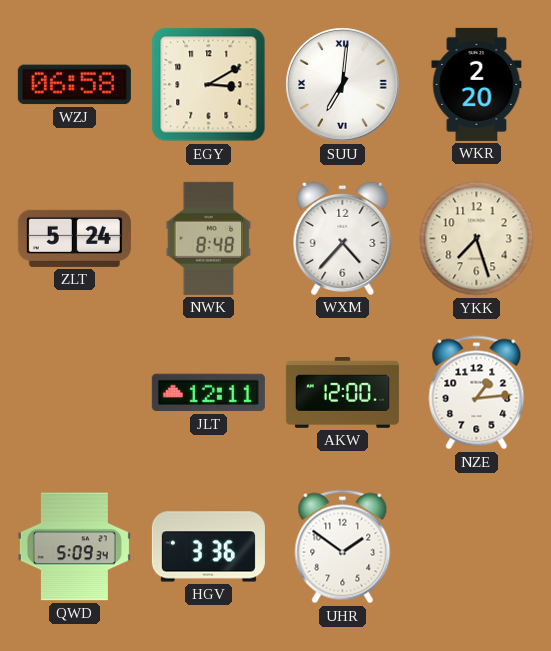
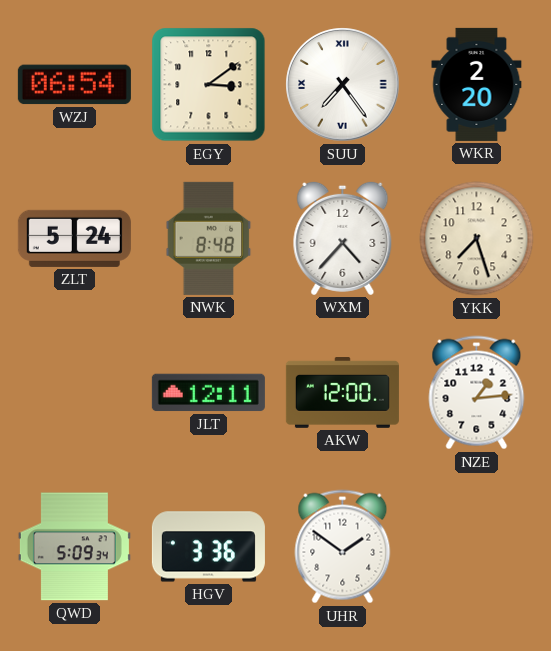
WZJ: 06:58 -> 06:54
EGY: 3:10 -> 3:09
SUU: 7:01 -> 7:24
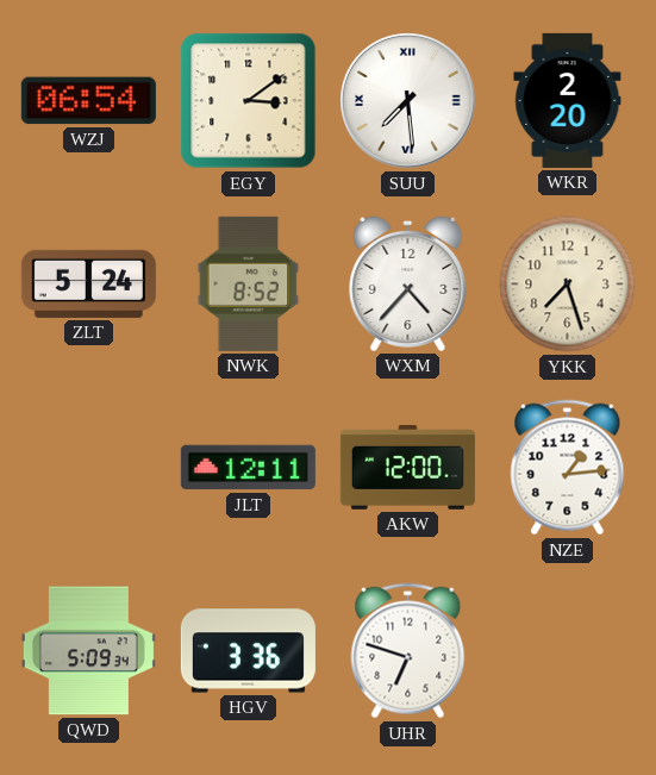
SUU: 7:24 -> 7:29
NWK: 8:48 -> 8:52
UHR: 1:51 -> 6:48
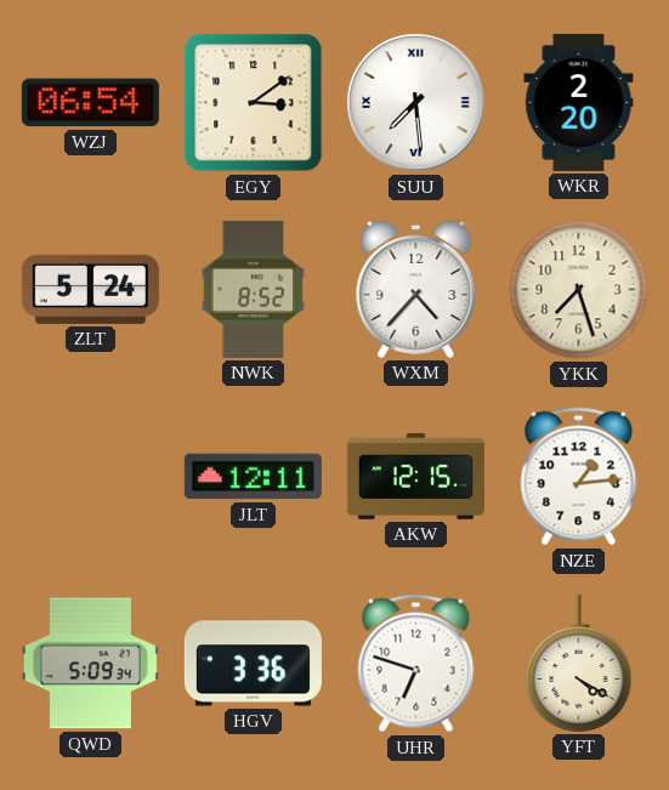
AKW: 12:00 -> 12:15
YFT: none -> 4:20
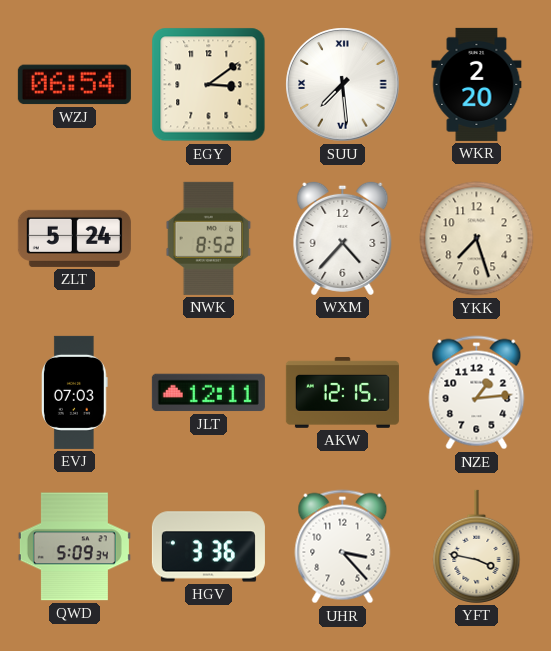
EVJ: none -> 07:03
UHR: 6:48 -> 3:23
YFT: 4:20 -> 3:47
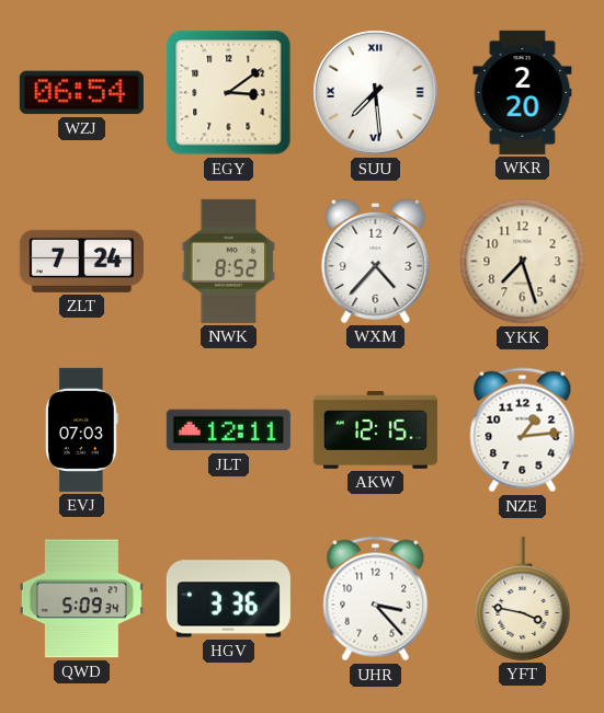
ZLT: 5:24 -> 7:24
